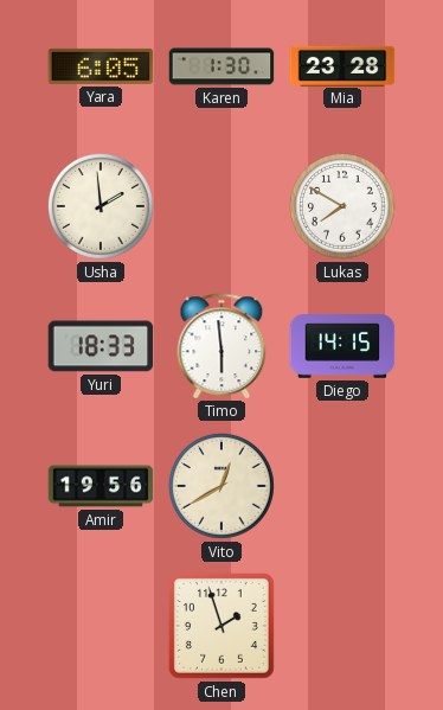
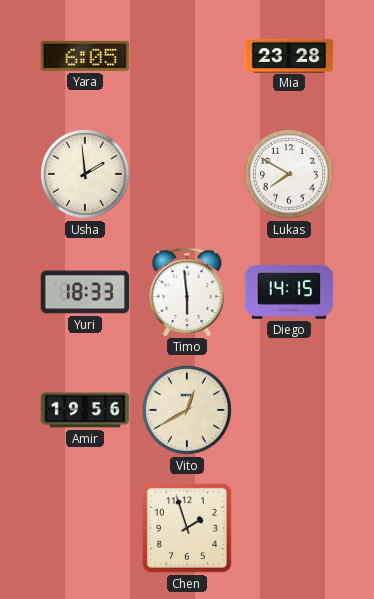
Karen: 1:30 -> none
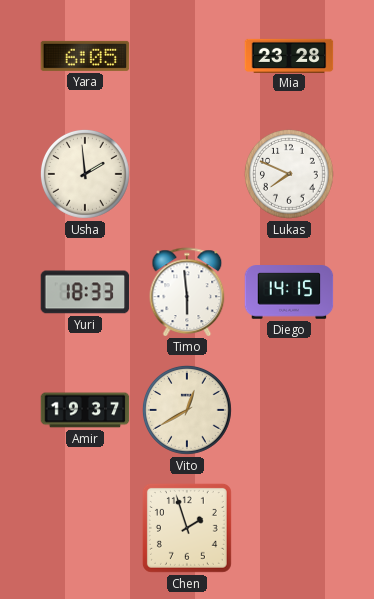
Lukas: 7:50 -> 7:49
Amir: 19:56 -> 19:37
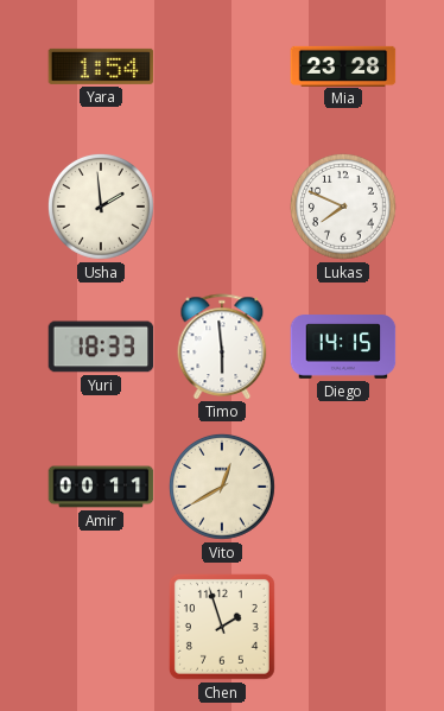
Yara: 6:05 -> 1:54
Amir: 19:37 -> 00:11
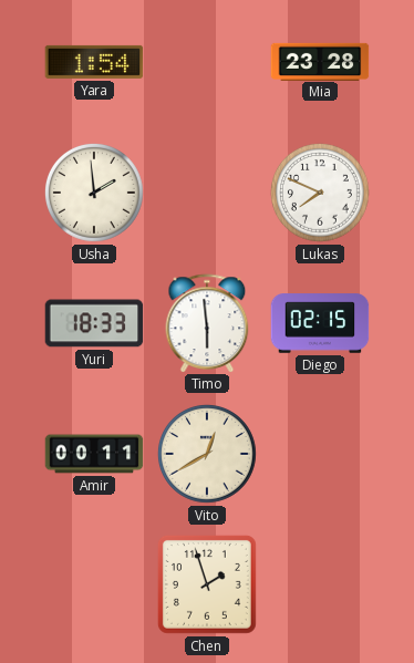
Diego: 14:15 -> 02:15
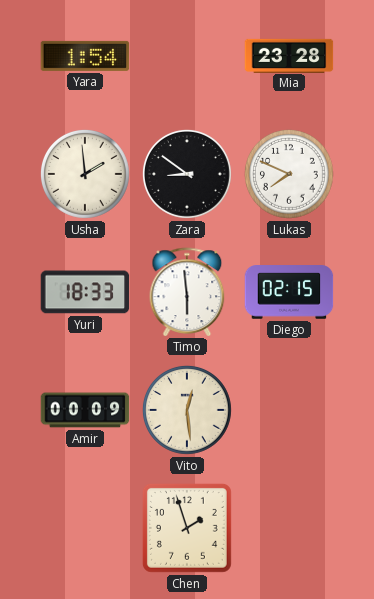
Zara: none -> 8:51
Amir: 00:11 -> 00:09
Vito: 12:40 -> 12:29
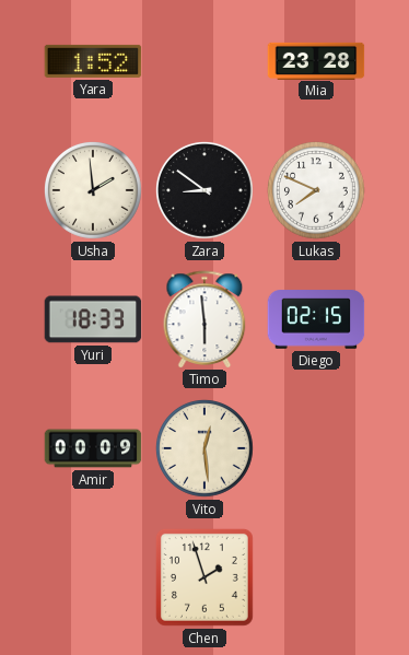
Yara: 1:54 -> 1:52
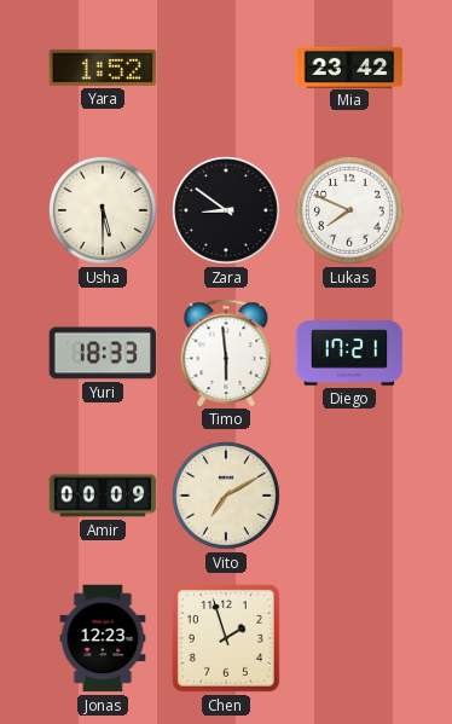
Mia: 23:28 -> 23:42
Usha: 1:59 -> 5:30
Diego: 02:15 -> 17:21
Vito: 12:29 -> 7:10
Jonas: none -> 12:23
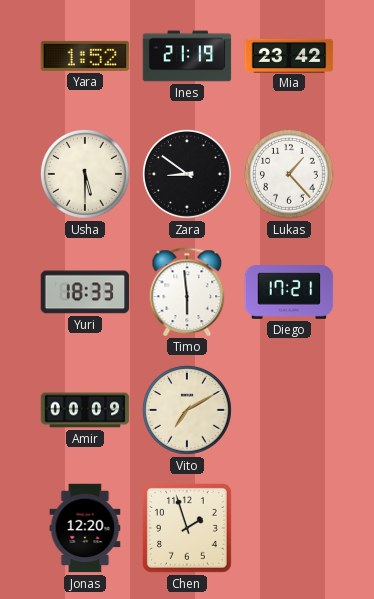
Ines: none -> 21:19
Lukas: 7:49 -> 1:23
Jonas: 12:23 -> 12:20
